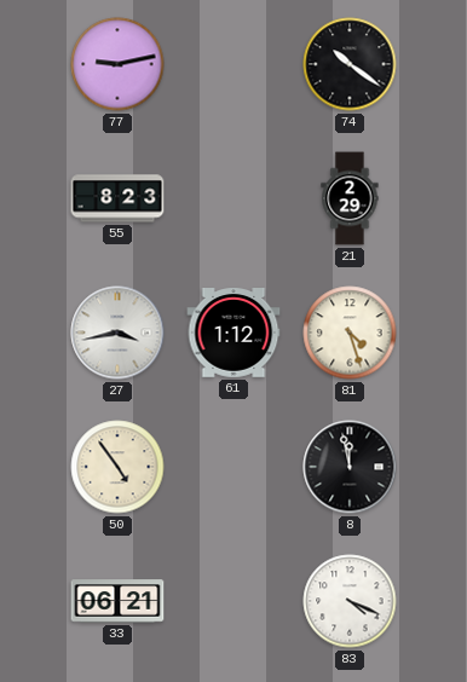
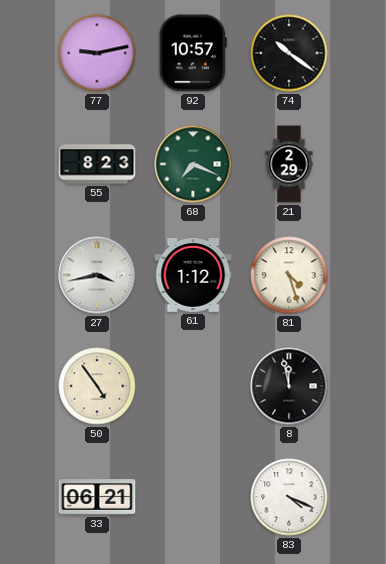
92: none -> 10:57
68: none -> 7:19
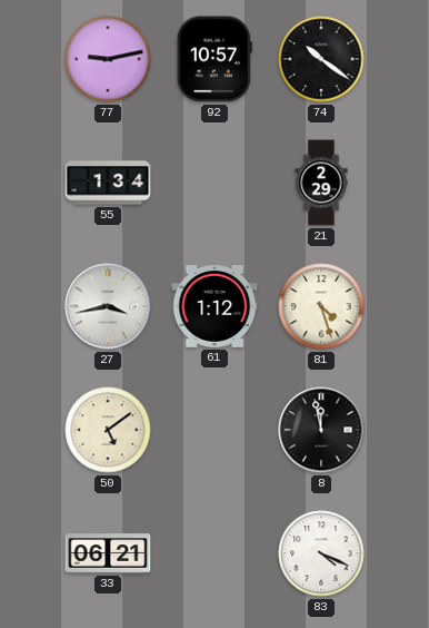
55: 8:23 -> 1:34
68: 7:19 -> none
50: 4:54 -> 5:09
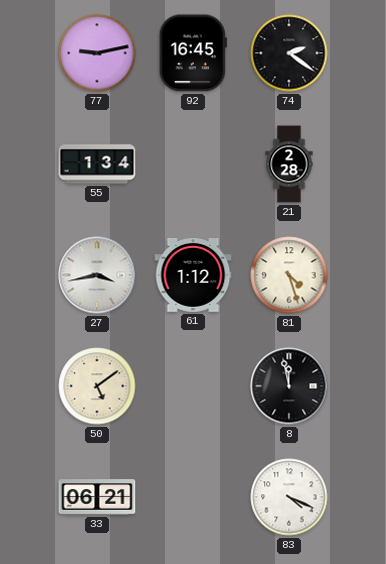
92: 10:57 -> 16:45
74: 10:21 -> 2:21
21: 2:29 -> 2:28
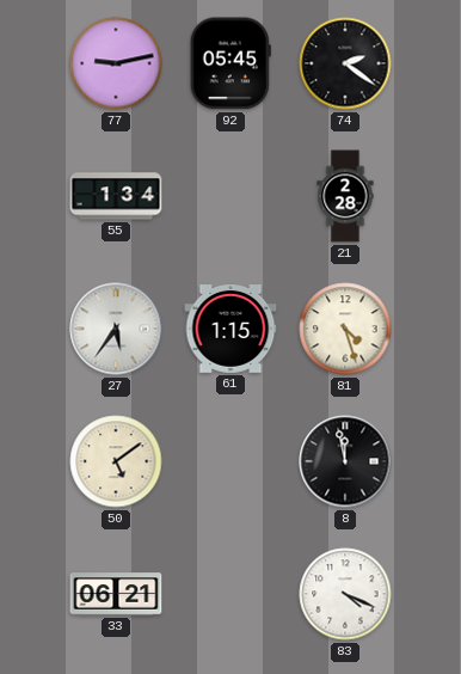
92: 16:45 -> 05:45
27: 3:43 -> 5:36
61: 1:12 -> 1:15
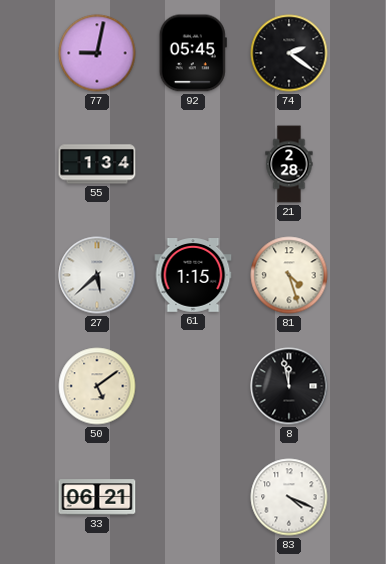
77: 9:13 -> 9:02
27: 5:36 -> 5:38
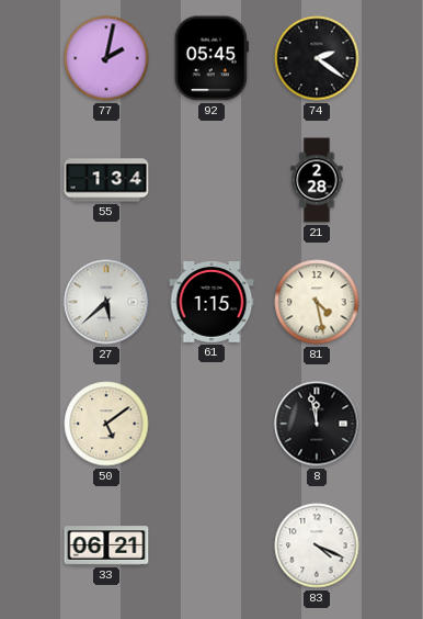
77: 9:02 -> 2:02
81: 4:27 -> 4:28
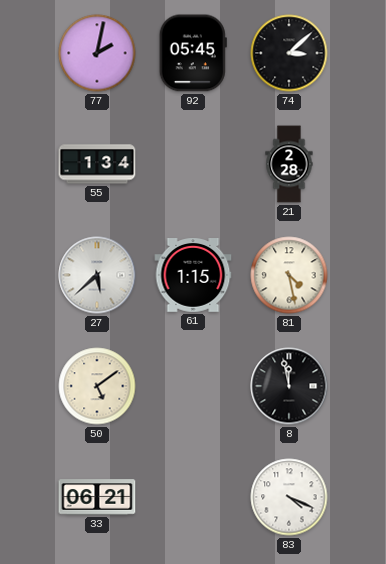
74: 2:21 -> 3:08
